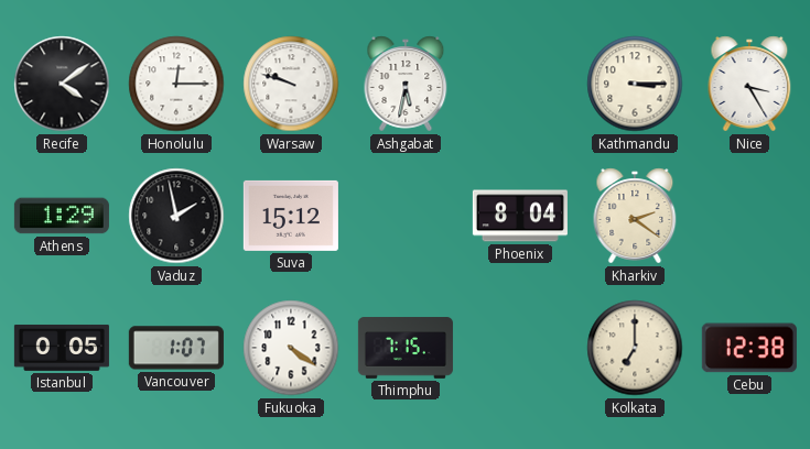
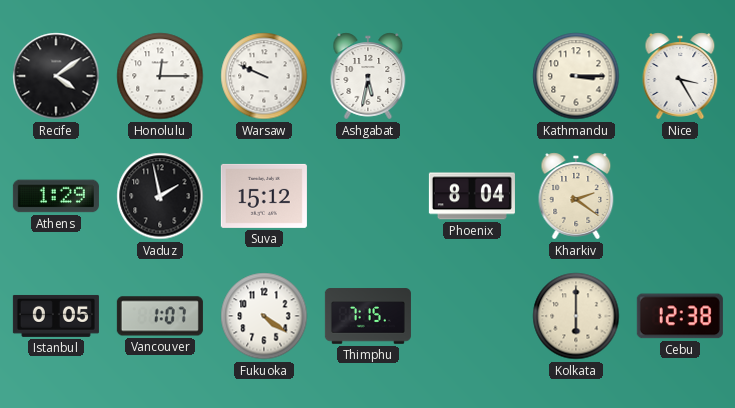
Warsaw: 9:48 -> 9:49
Kolkata: 7:00 -> 6:00
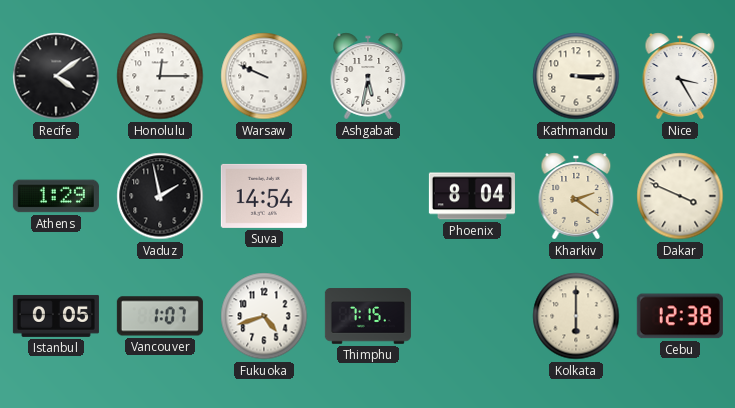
Suva: 15:12 -> 14:54
Dakar: none -> 3:49
Fukuoka: 4:21 -> 4:42
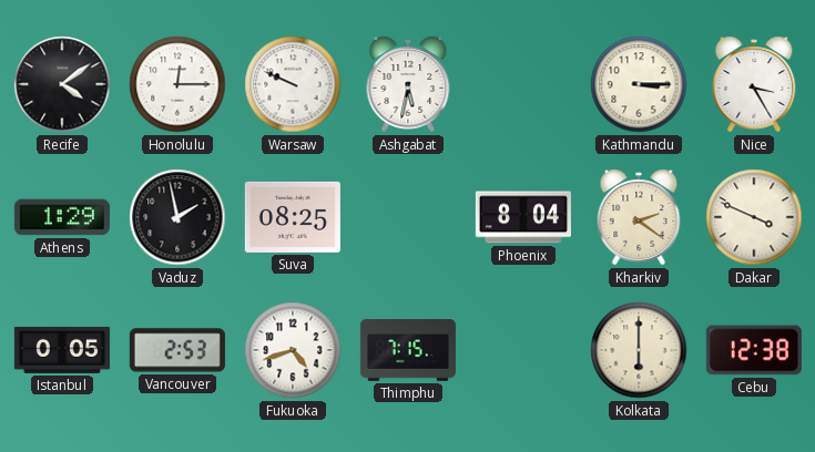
Suva: 14:54 -> 08:25
Vancouver: 1:07 -> 2:53
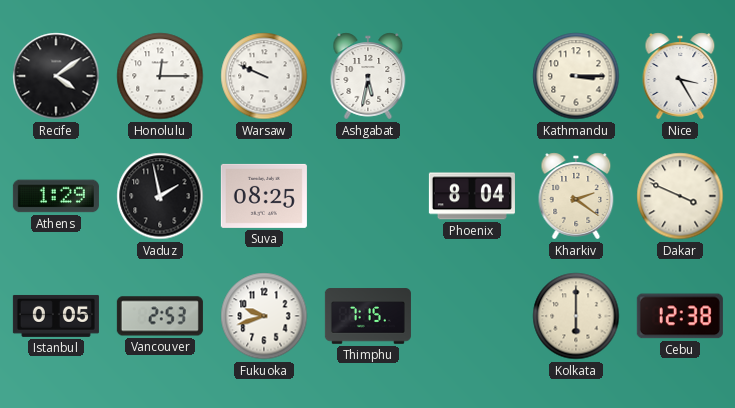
Fukuoka: 4:42 -> 9:42
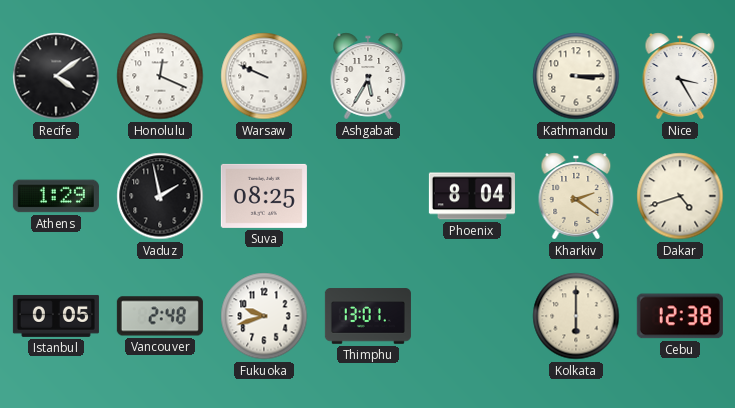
Honolulu: 12:15 -> 12:19
Ashgabat: 5:32 -> 5:35
Dakar: 3:49 -> 4:42
Vancouver: 2:53 -> 2:48
Thimphu: 7:15 -> 13:01
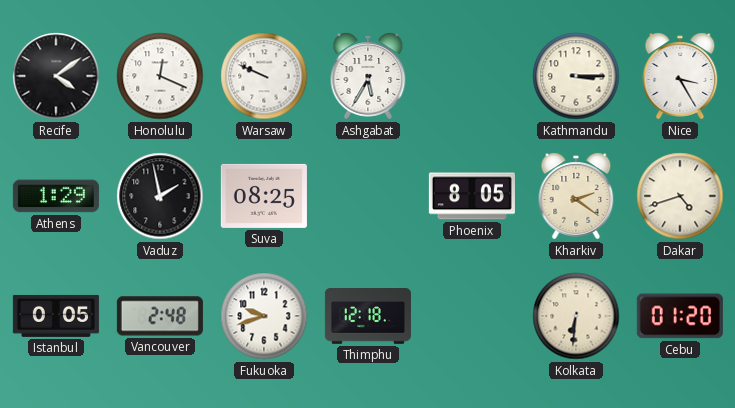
Phoenix: 8:04 -> 8:05
Thimphu: 13:01 -> 12:18
Kolkata: 6:00 -> 6:31
Cebu: 12:38 -> 01:20
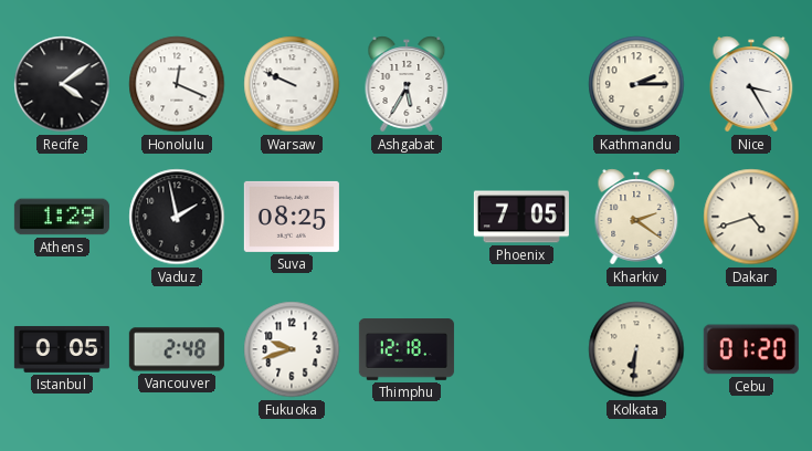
Kathmandu: 3:15 -> 2:15
Phoenix: 8:05 -> 7:05
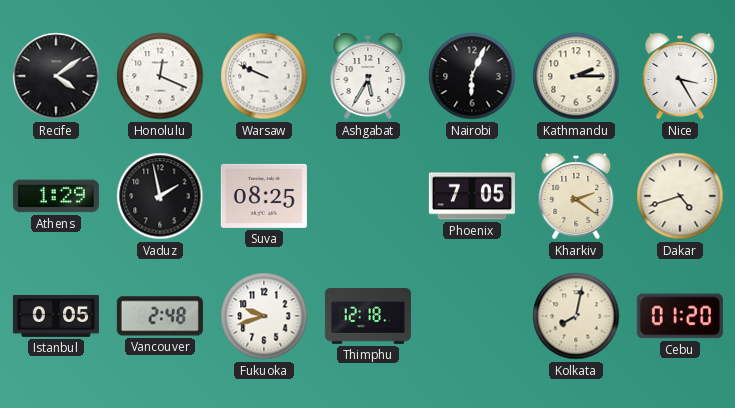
Nairobi: none -> 6:04
Kolkata: 6:31 -> 8:02
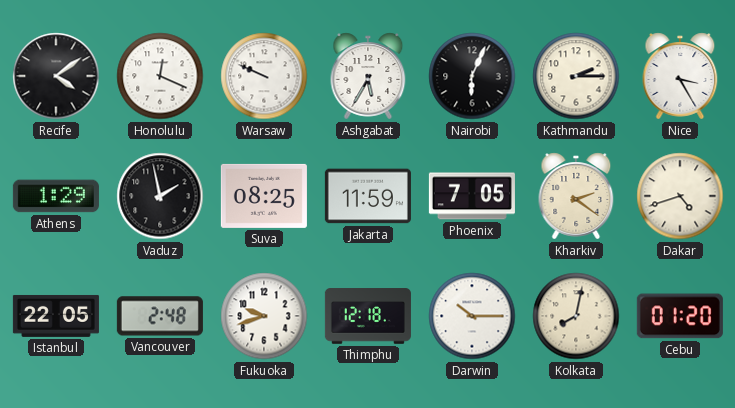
Jakarta: none -> 11:59
Istanbul: 0:05 -> 22:05
Darwin: none -> 10:15
